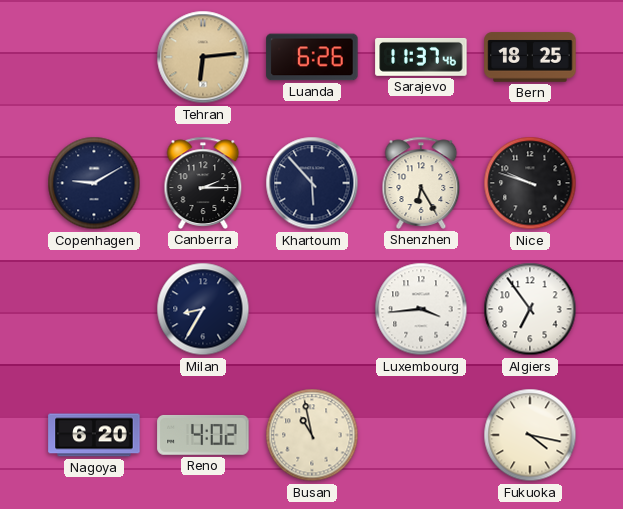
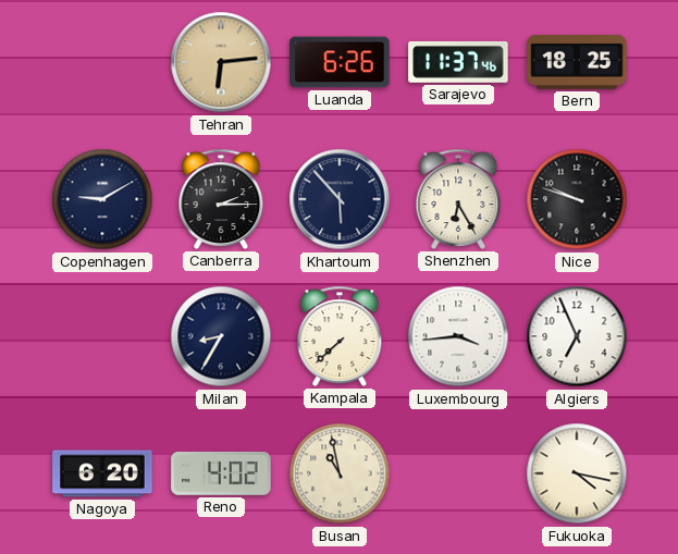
Kampala: none -> 7:38
Algiers: 6:54 -> 6:56
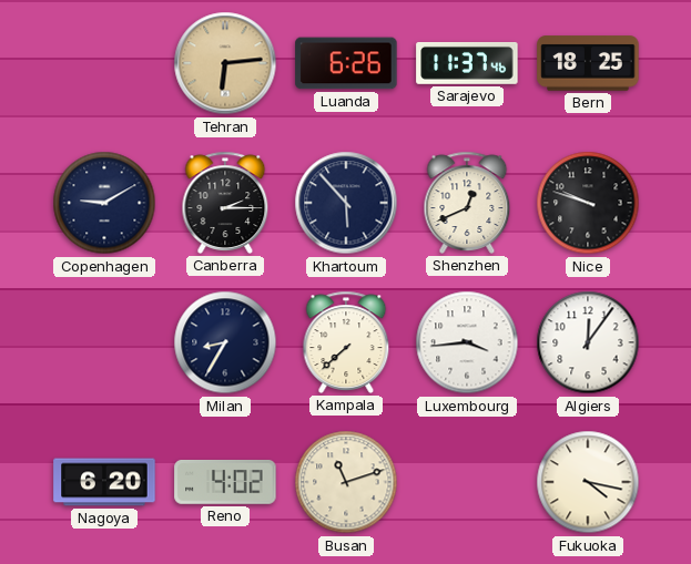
Shenzhen: 6:25 -> 12:41
Algiers: 6:56 -> 12:06
Busan: 10:58 -> 11:12
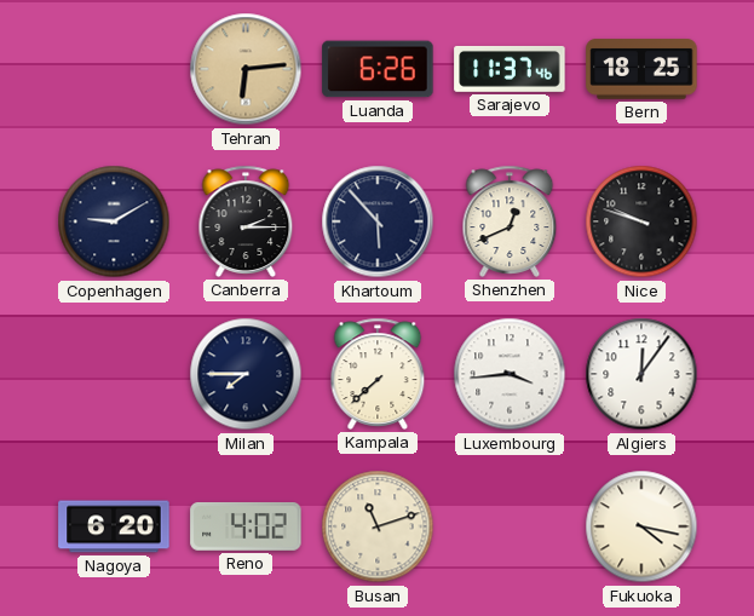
Milan: 8:35 -> 7:45
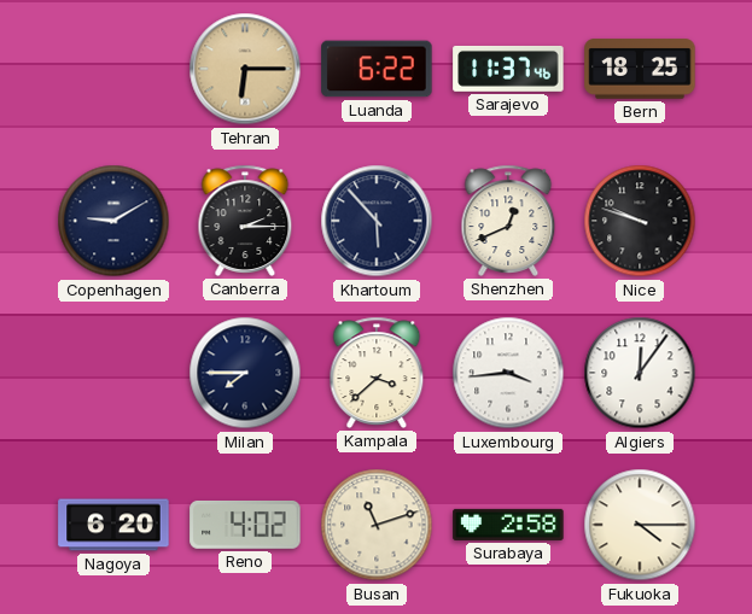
Tehran: 6:14 -> 6:15
Luanda: 6:26 -> 6:22
Kampala: 7:38 -> 3:38
Surabaya: none -> 2:58
Fukuoka: 4:17 -> 4:15
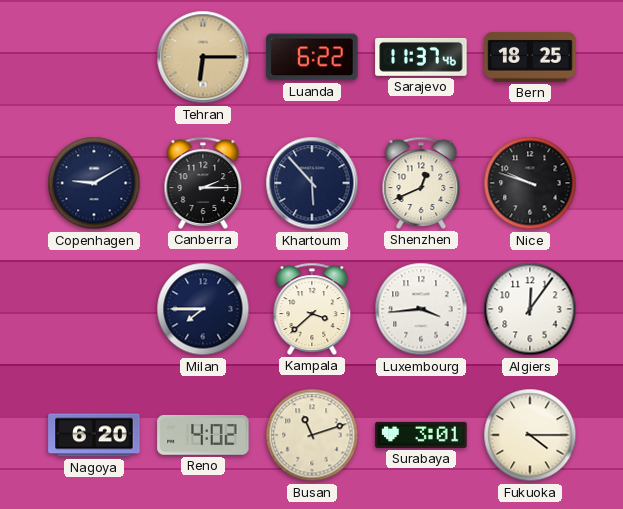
Surabaya: 2:58 -> 3:01
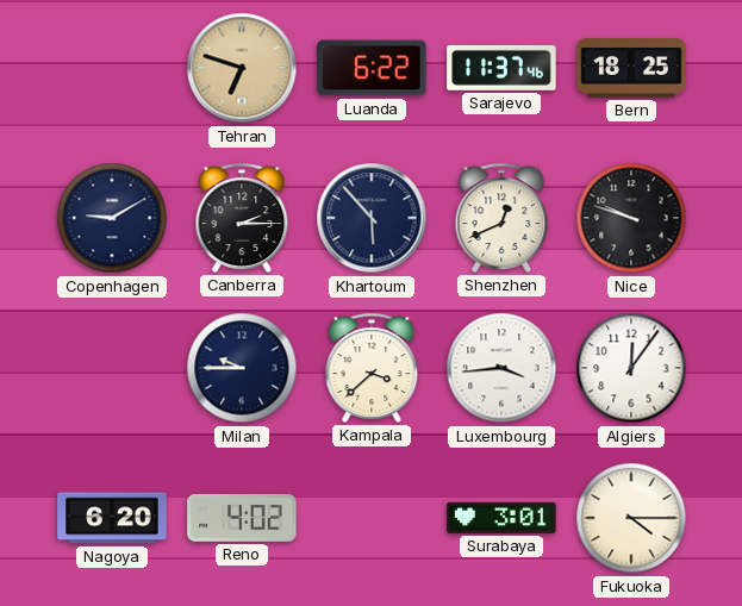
Tehran: 6:15 -> 6:48
Milan: 7:45 -> 9:45
Busan: 11:12 -> none
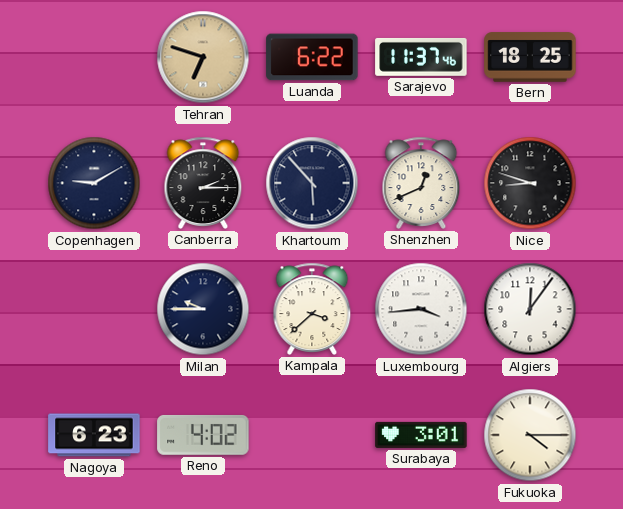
Nice: 9:48 -> 8:48
Nagoya: 6:20 -> 6:23
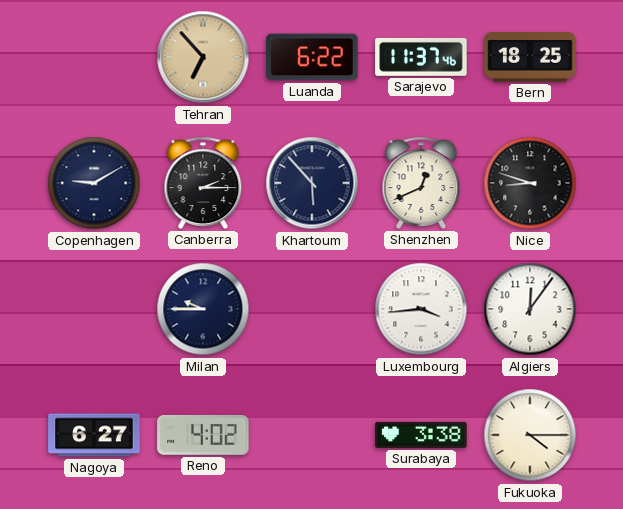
Tehran: 6:48 -> 6:53
Kampala: 3:38 -> none
Nagoya: 6:23 -> 6:27
Surabaya: 3:01 -> 3:38
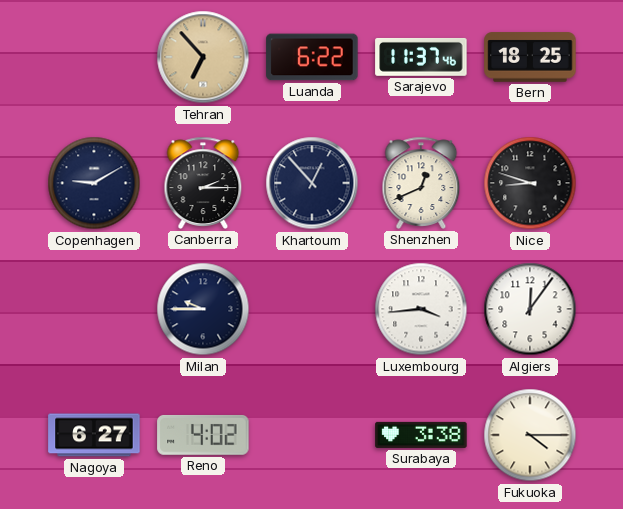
Khartoum: 5:53 -> 12:53
